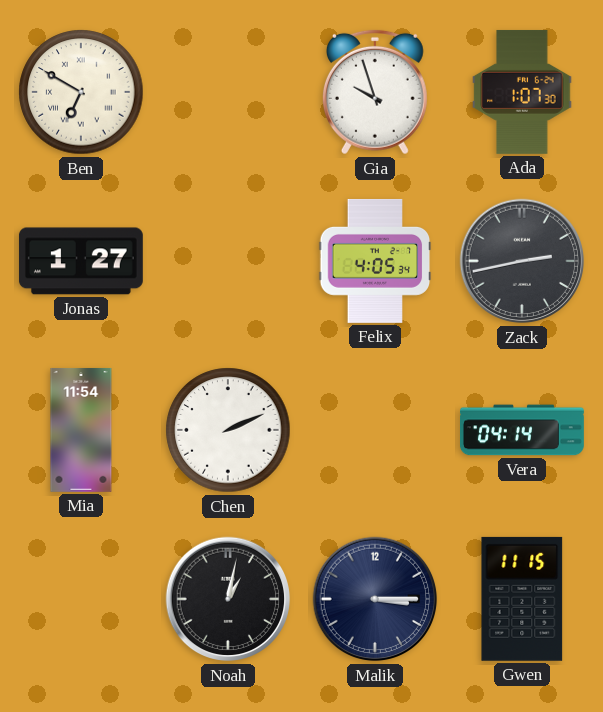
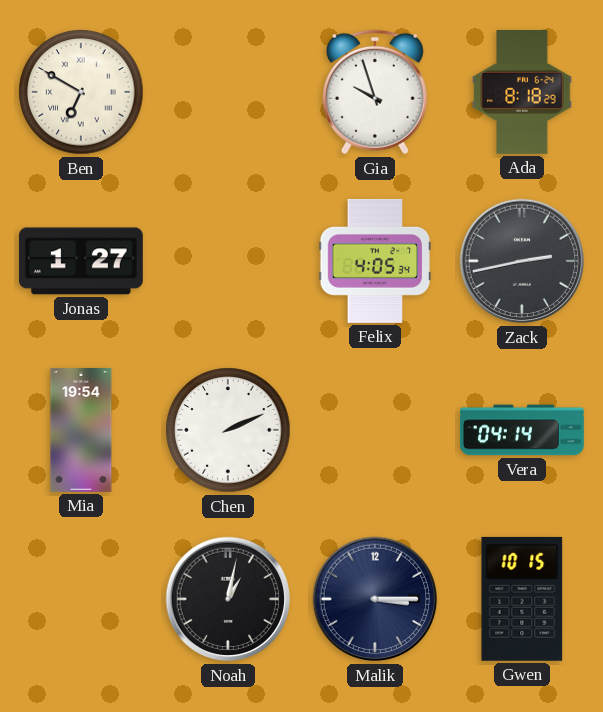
Ada: 1:07 -> 8:18
Mia: 11:54 -> 19:54
Gwen: 11:15 -> 10:15
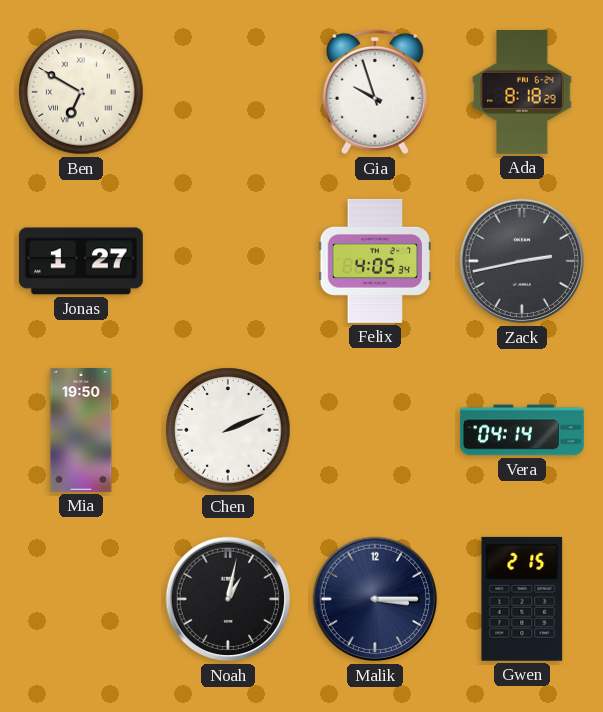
Mia: 19:54 -> 19:50
Gwen: 10:15 -> 2:15
